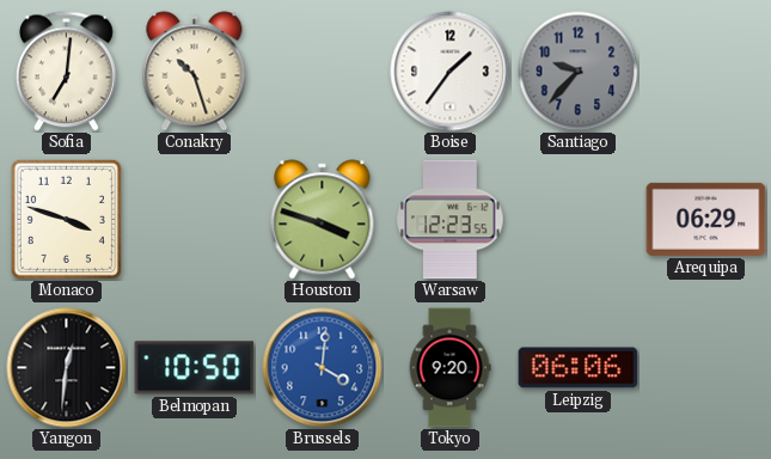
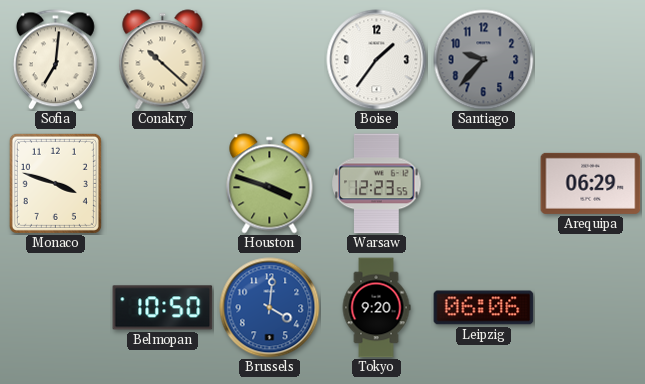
Conakry: 10:27 -> 10:22
Yangon: 12:31 -> none
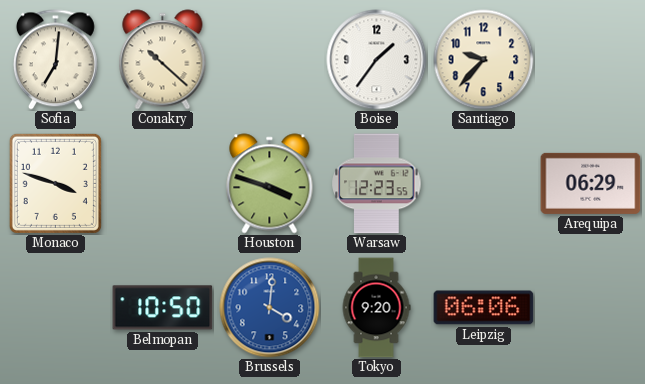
Santiago dial: grey -> cream
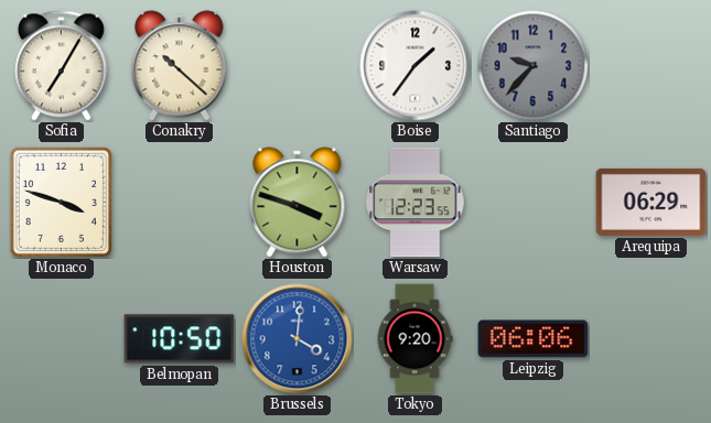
Sofia: 7:01 -> 7:05
Santiago dial: cream -> grey
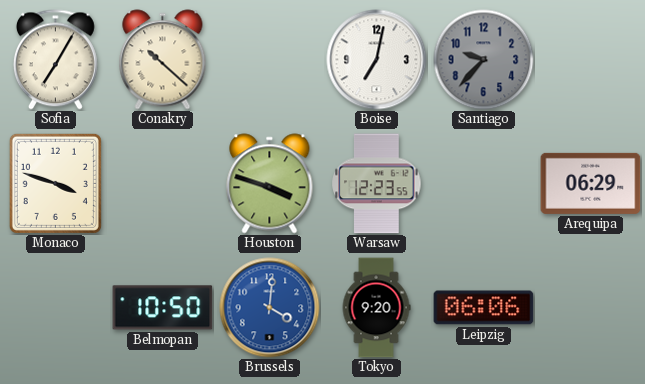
Boise: 1:36 -> 7:02
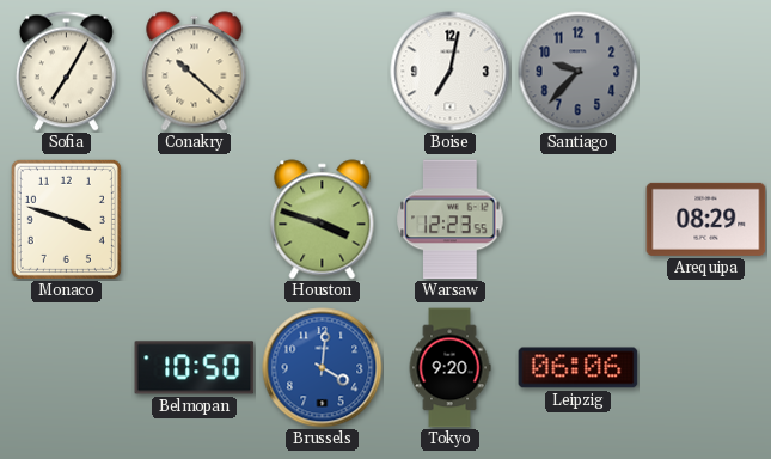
Arequipa: 06:29 -> 08:29
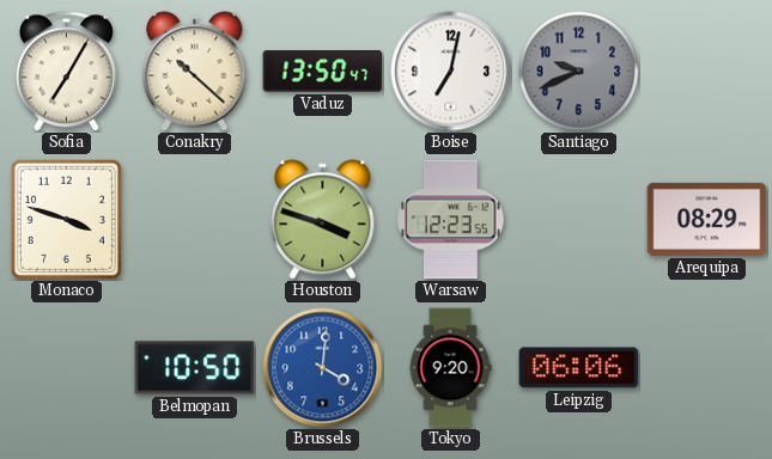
Vaduz: none -> 13:50
Santiago: 9:37 -> 9:41
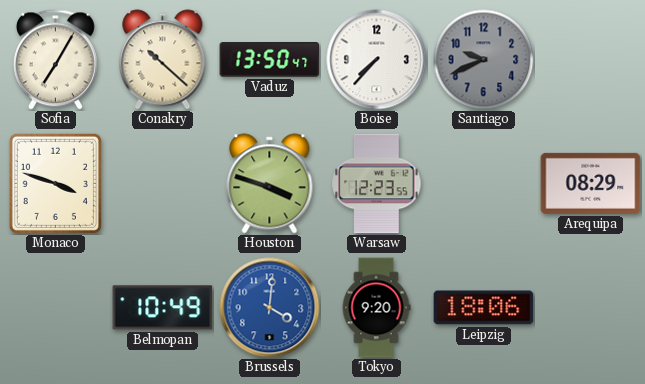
Boise: 7:02 -> 7:37
Belmopan: 10:50 -> 10:49
Leipzig: 06:06 -> 18:06
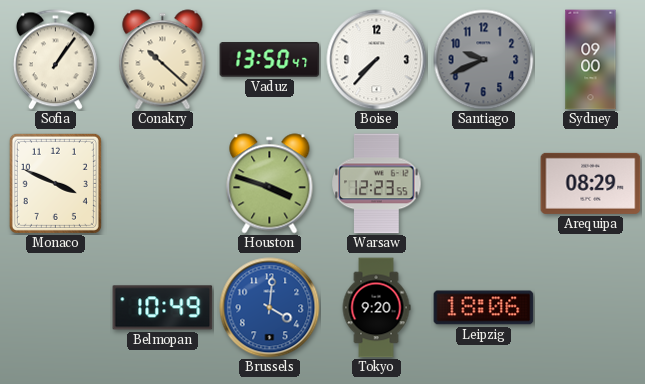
Sofia: 7:05 -> 1:06
Sydney: none -> 09:00
Monaco: 3:48 -> 3:49
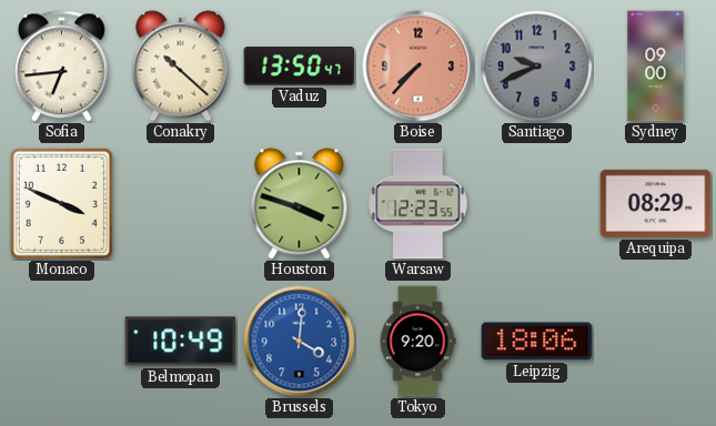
Sofia: 1:06 -> 6:44
Boise dial: white -> salmon
